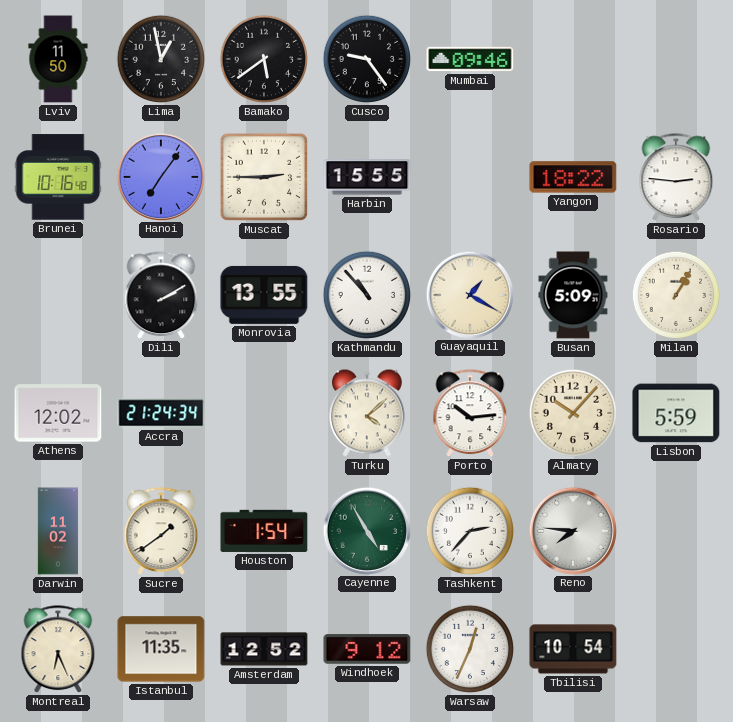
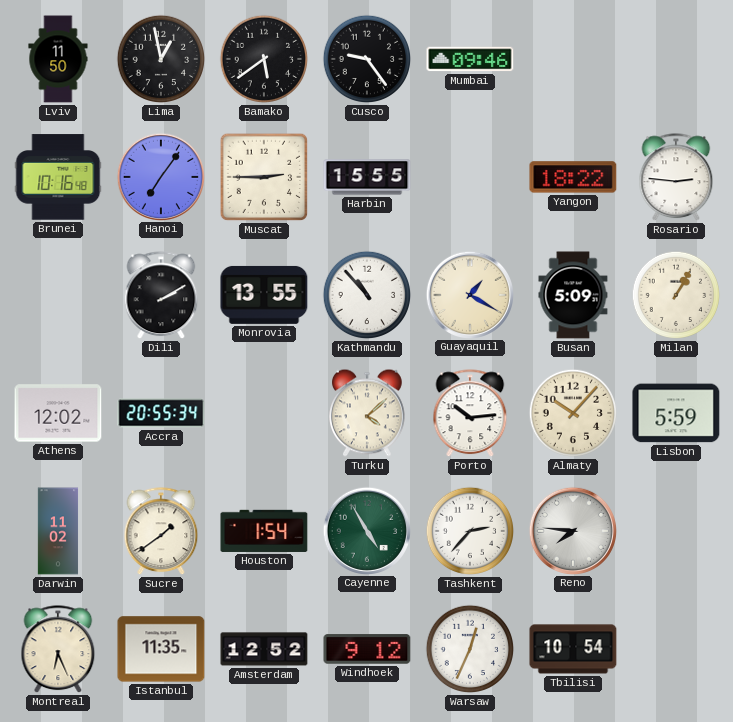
Accra: 21:24 -> 20:55
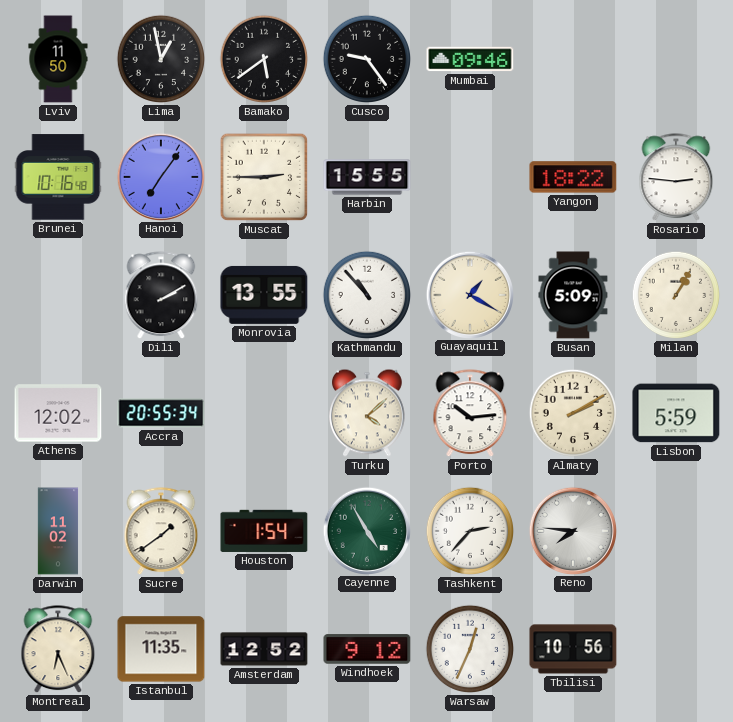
Almaty: 10:07 -> 2:10
Tbilisi: 10:54 -> 10:56
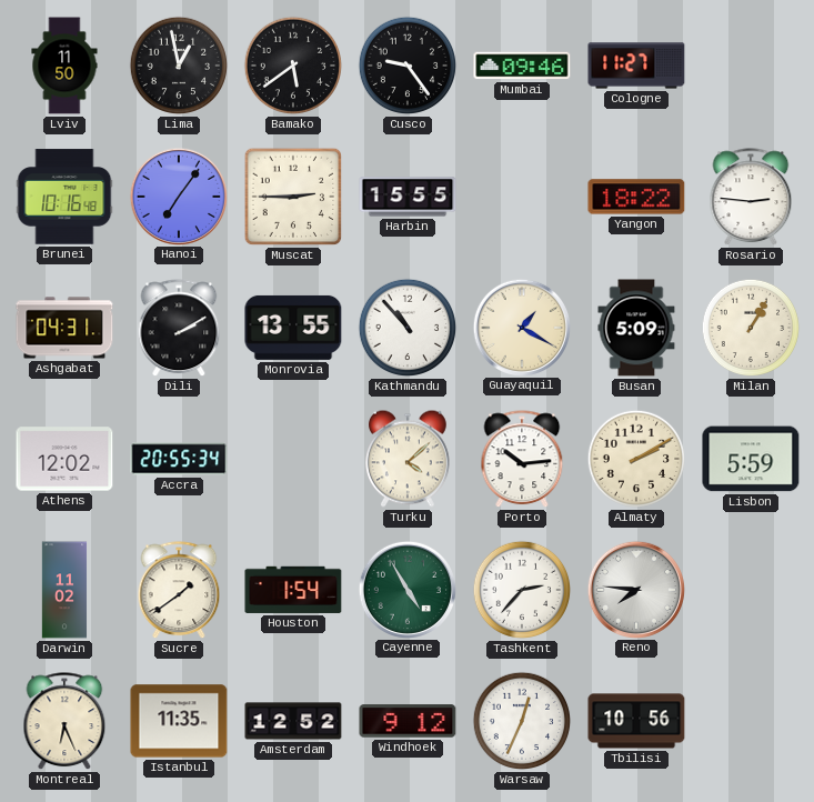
Cologne: none -> 11:27
Ashgabat: none -> 04:31
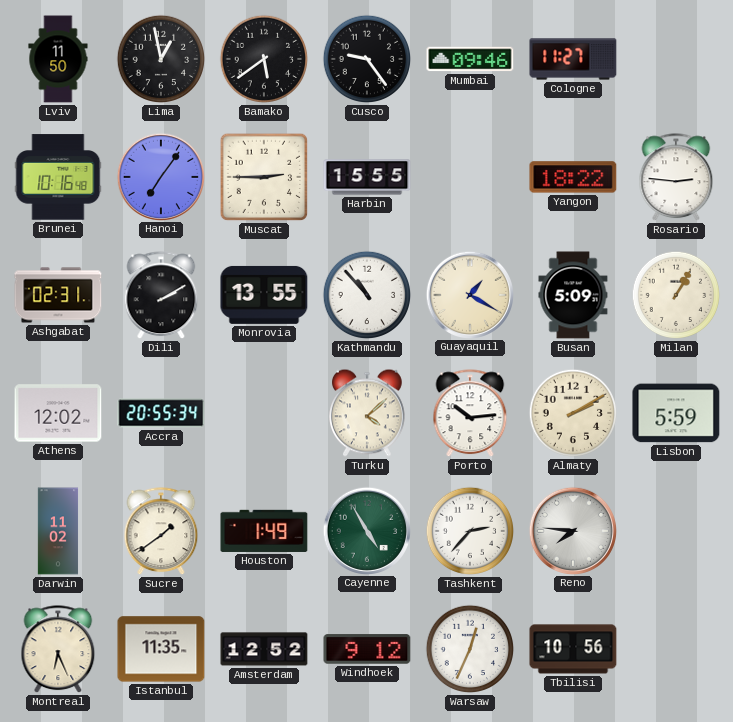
Ashgabat: 04:31 -> 02:31
Houston: 1:54 -> 1:49
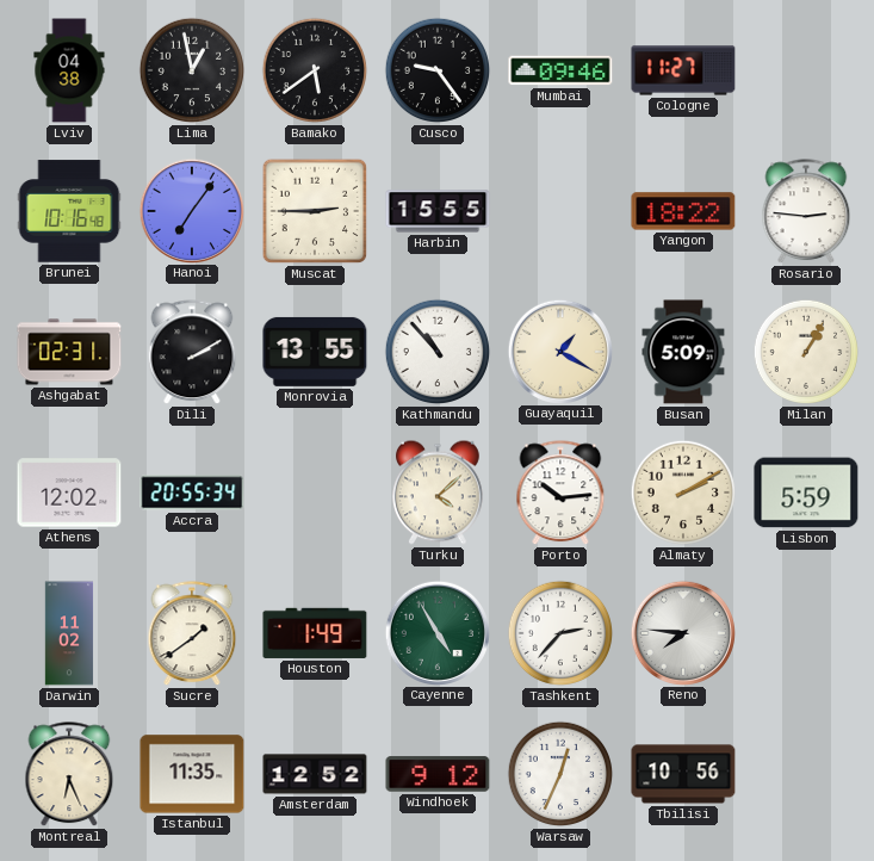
Lviv: 11:50 -> 04:38
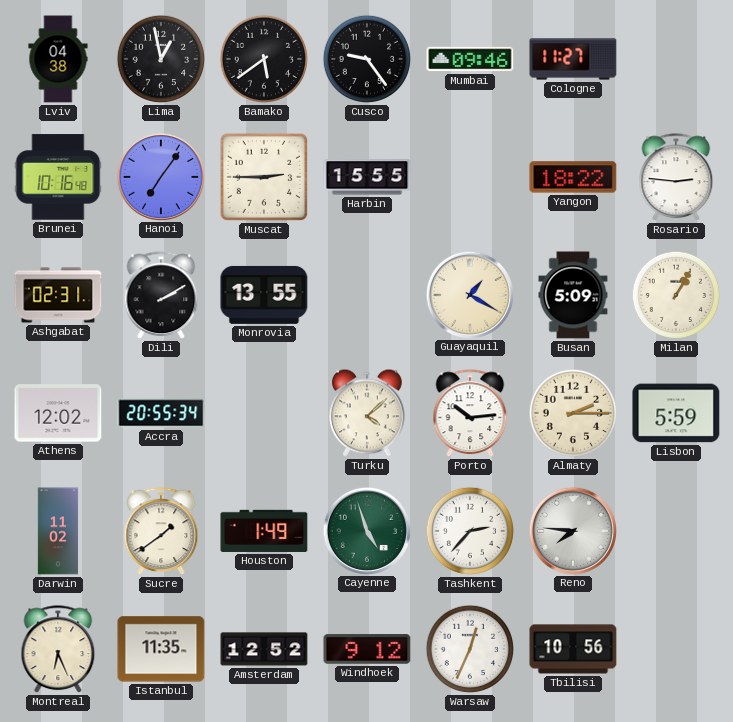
Kathmandu: 10:53 -> none
Almaty: 2:10 -> 2:15
Cayenne: 4:55 -> 4:57
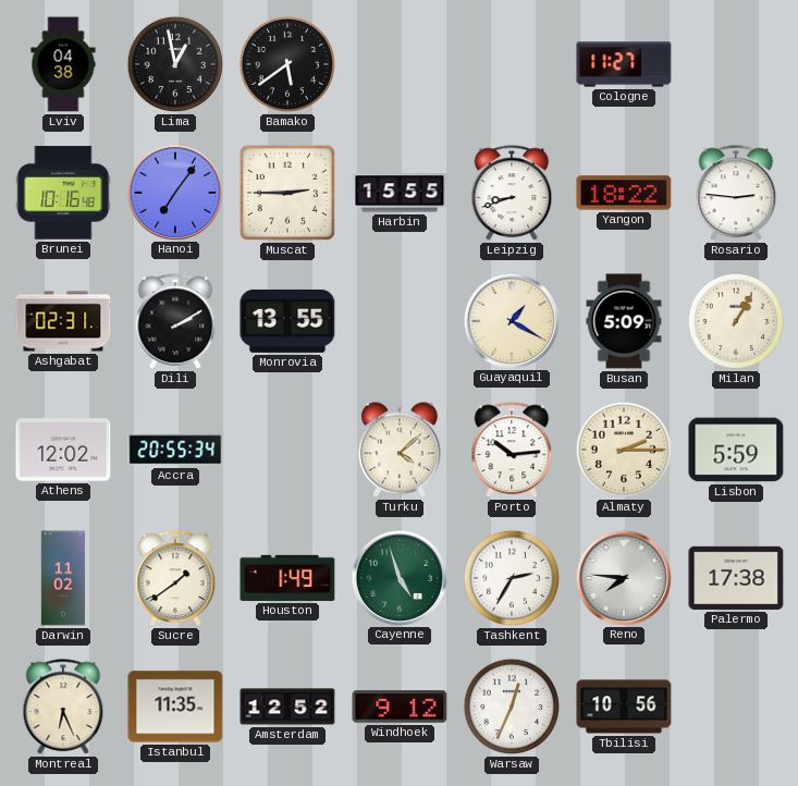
Cusco: 9:24 -> none
Mumbai: 09:46 -> none
Leipzig: none -> 8:42
Tashkent: 2:37 -> 2:35
Palermo: none -> 17:38
